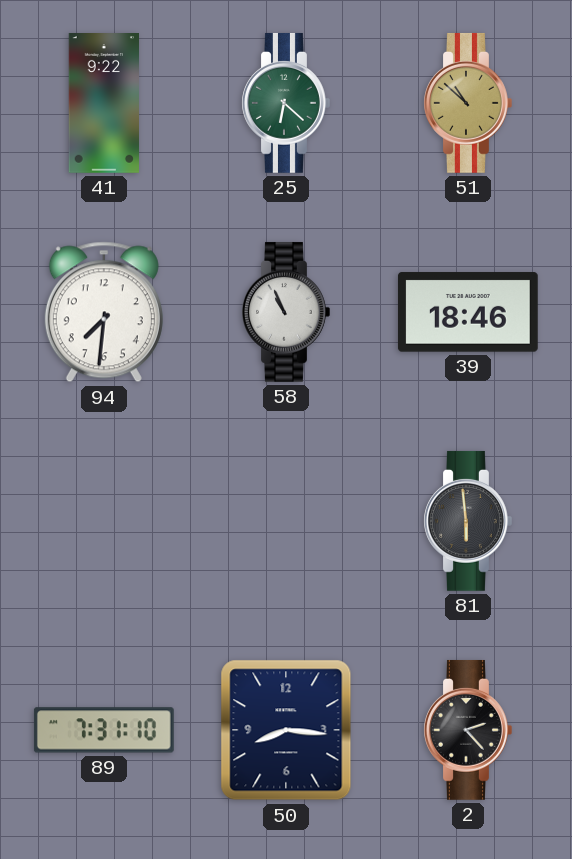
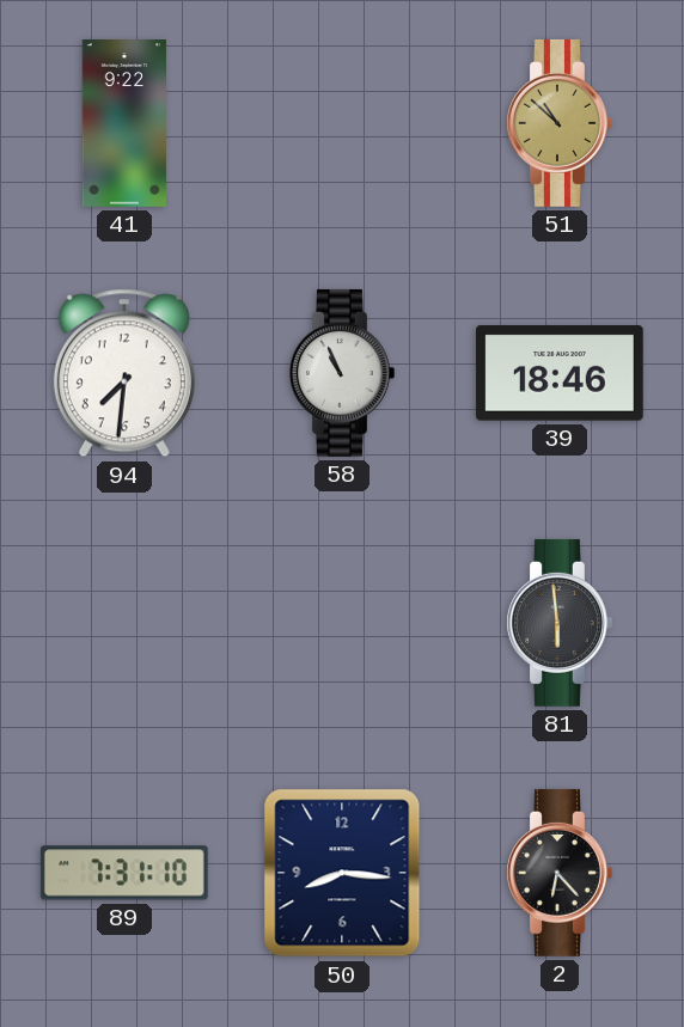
25: 6:22 -> none
2: 2:23 -> 6:23
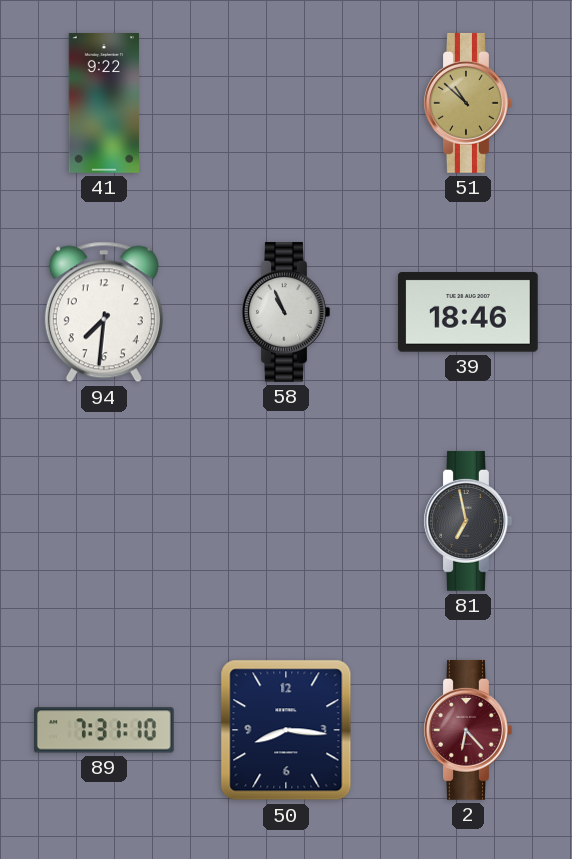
81: 5:59 -> 6:58
2 dial: black -> burgundy
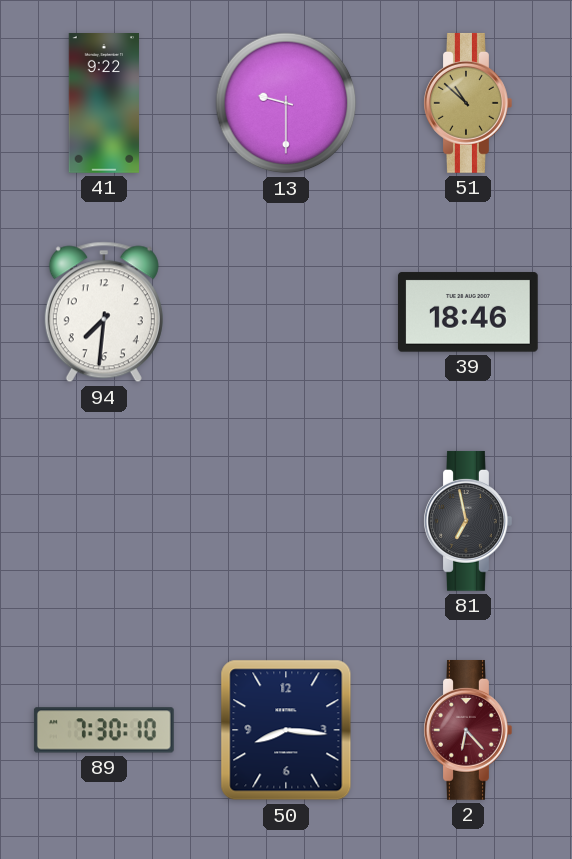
13: none -> 9:30
58: 10:56 -> none
89: 7:31 -> 7:30
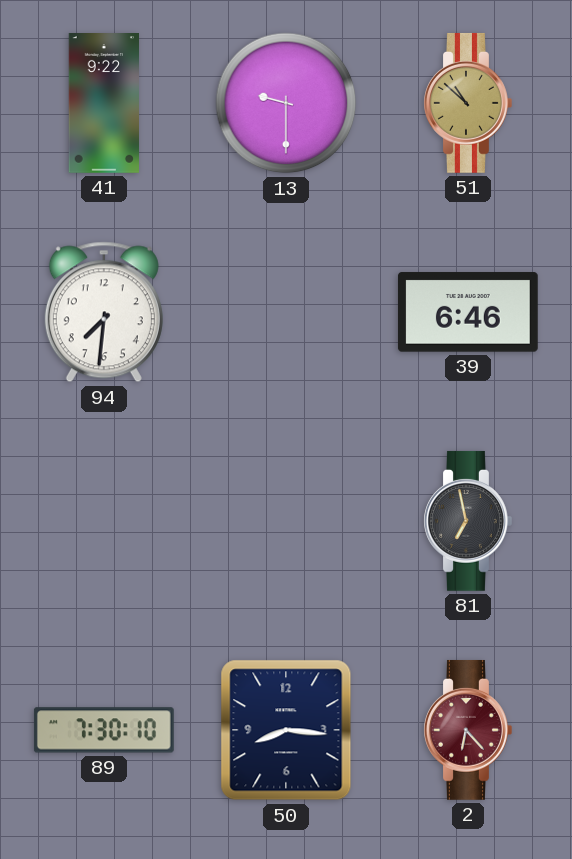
39: 18:46 -> 6:46
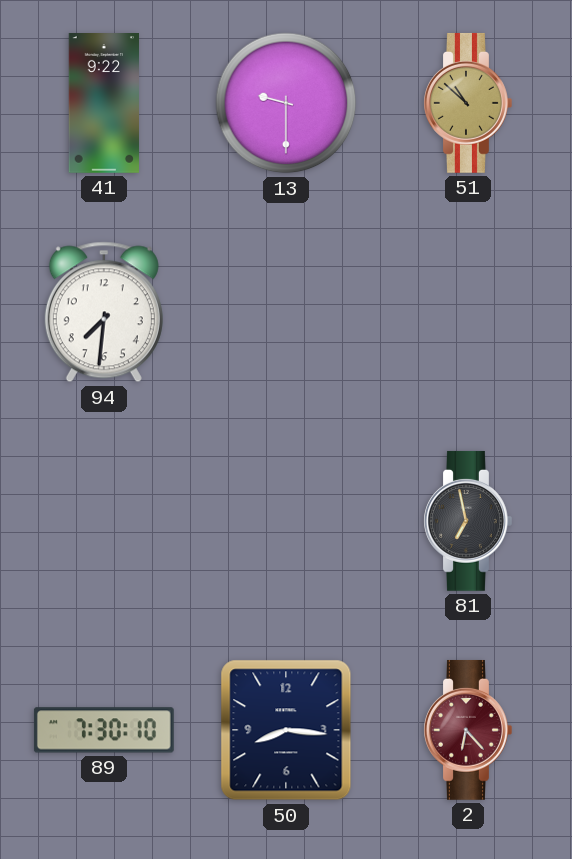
39: 6:46 -> none
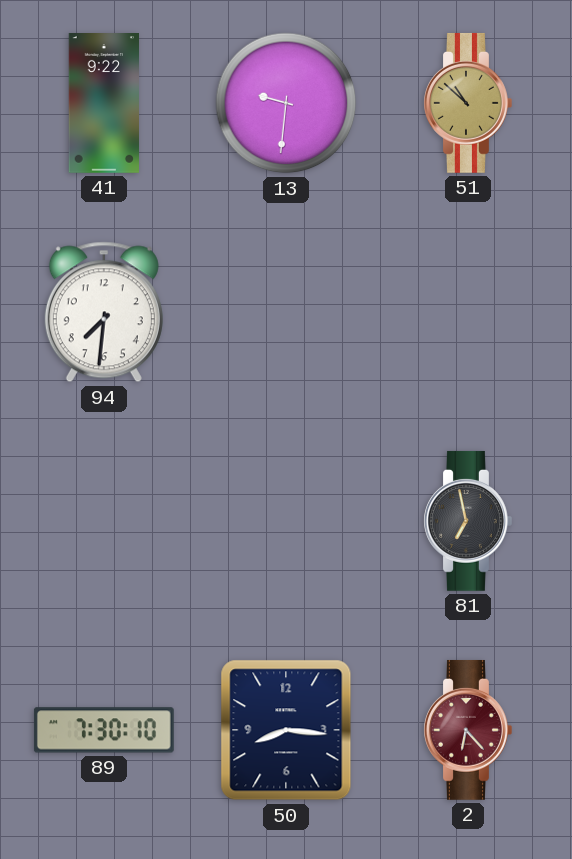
13: 9:30 -> 9:31
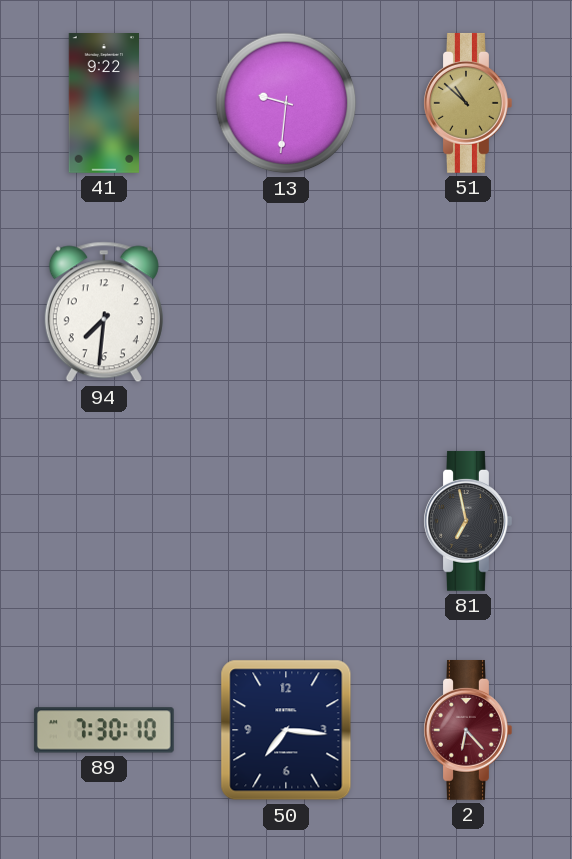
50: 8:16 -> 7:16
